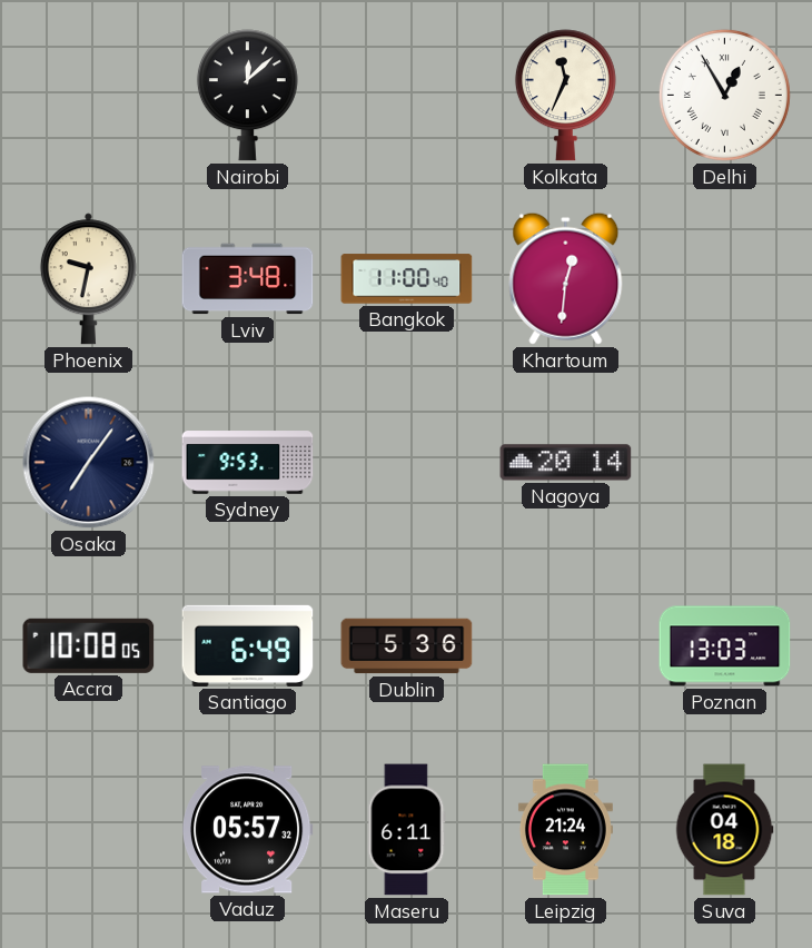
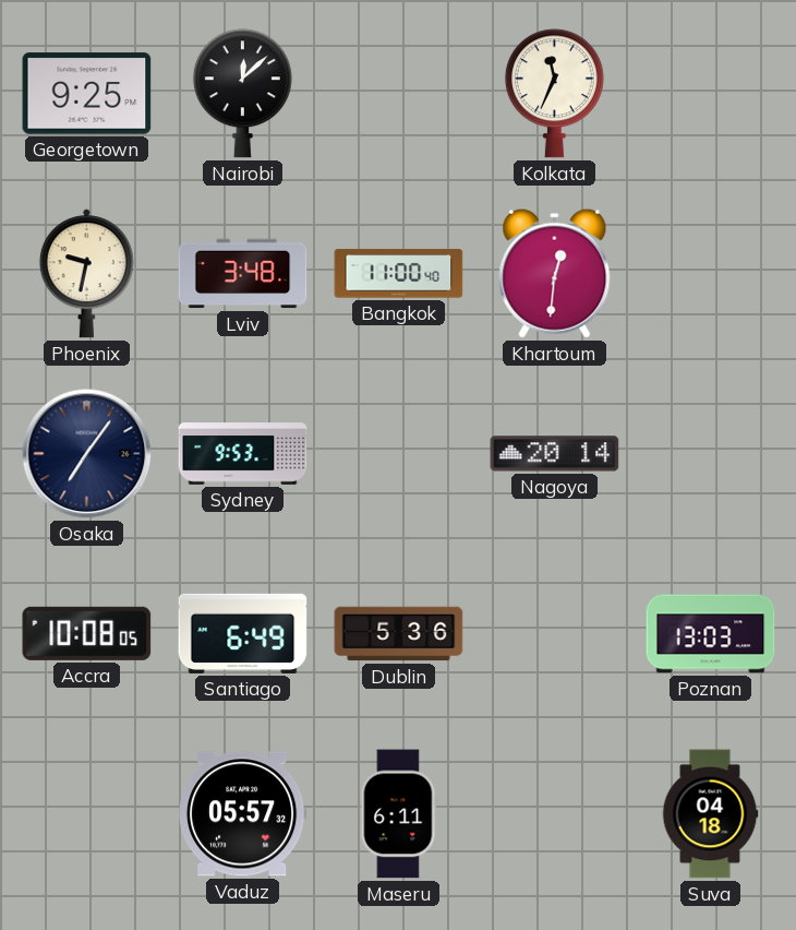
Georgetown: none -> 9:25
Delhi: 12:55 -> none
Leipzig: 21:24 -> none
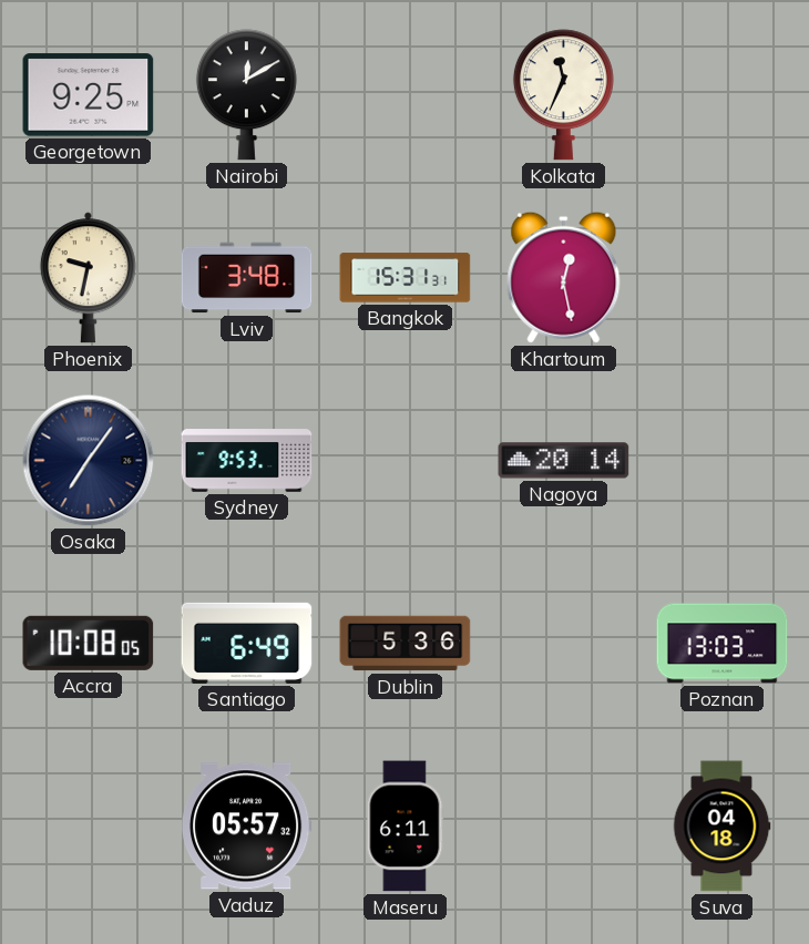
Nairobi: 12:08 -> 12:10
Bangkok: 11:00 -> 15:31
Khartoum: 12:31 -> 12:28
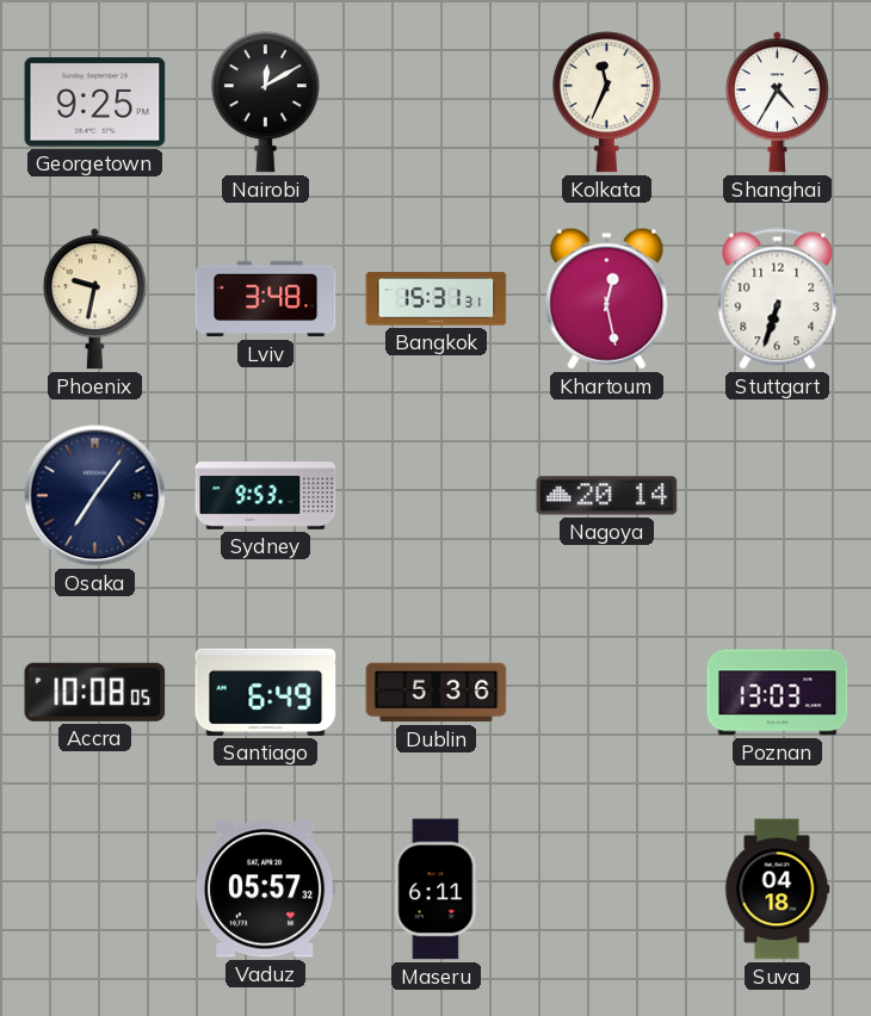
Shanghai: none -> 4:35
Stuttgart: none -> 6:33
